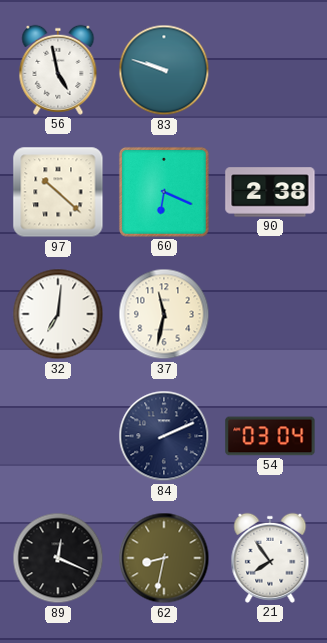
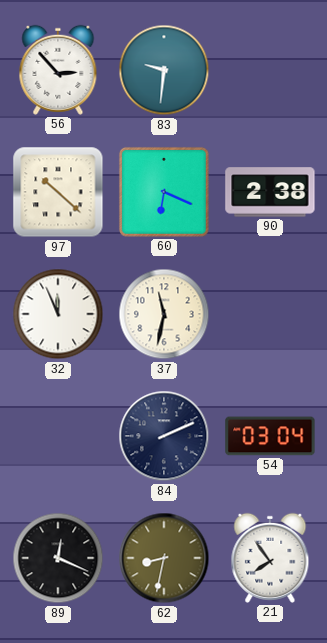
56: 4:58 -> 2:53
83: 9:48 -> 9:31
32: 7:01 -> 11:56
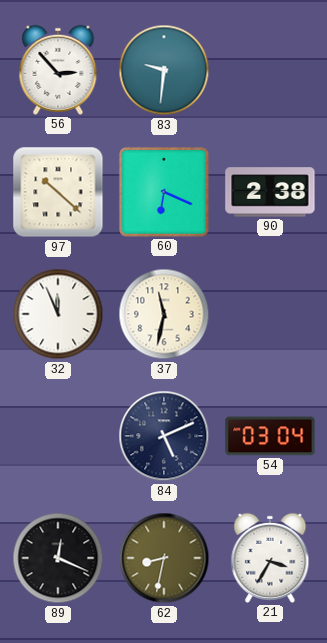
84: 2:11 -> 5:11
21: 7:54 -> 3:35
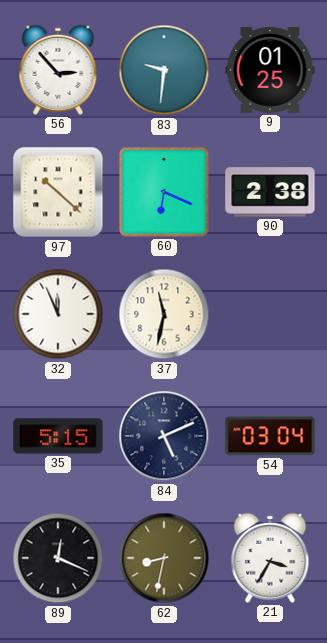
9: none -> 01:25
35: none -> 5:15
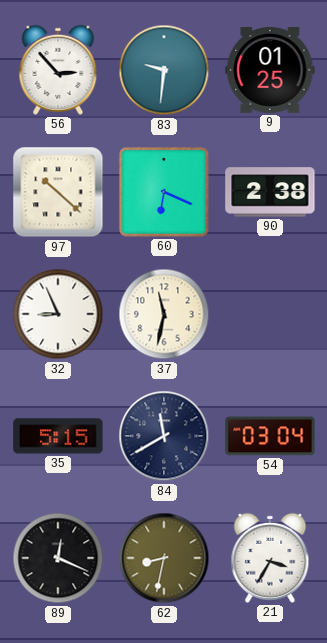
32: 11:56 -> 8:56
84: 5:11 -> 11:40
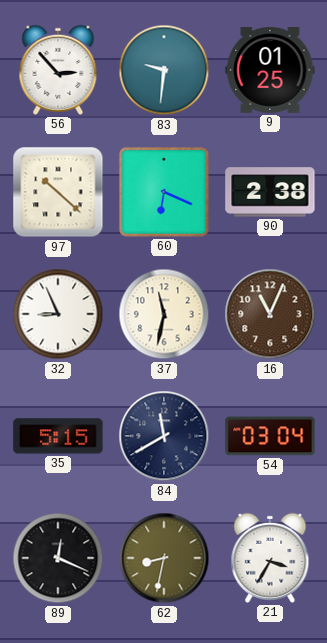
16: none -> 11:04
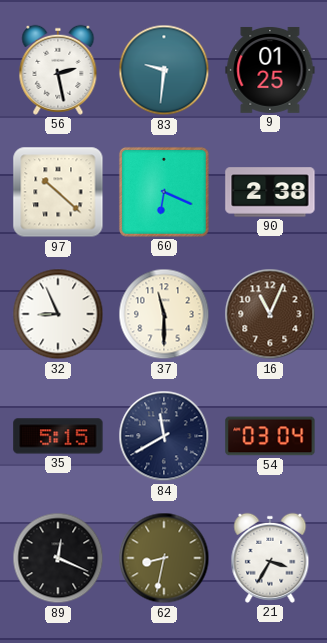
56: 2:53 -> 2:28
37: 11:32 -> 11:30
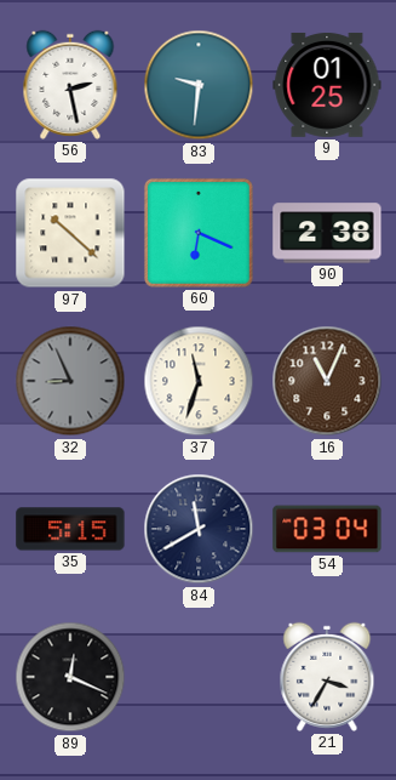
32 dial: white -> grey
37: 11:30 -> 11:33
62: 8:32 -> none
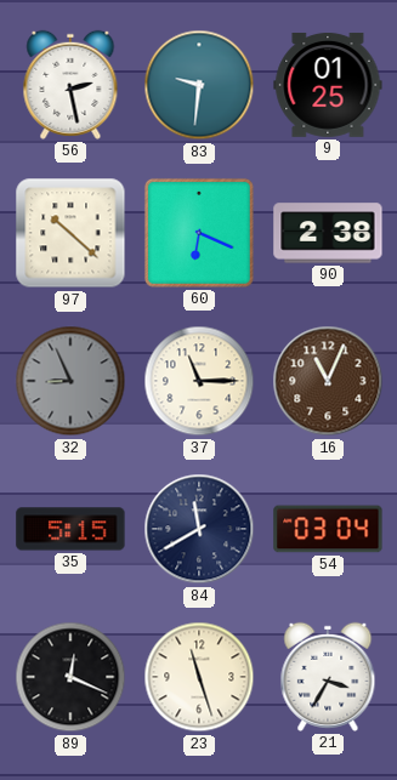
37: 11:33 -> 11:15
23: none -> 11:27
